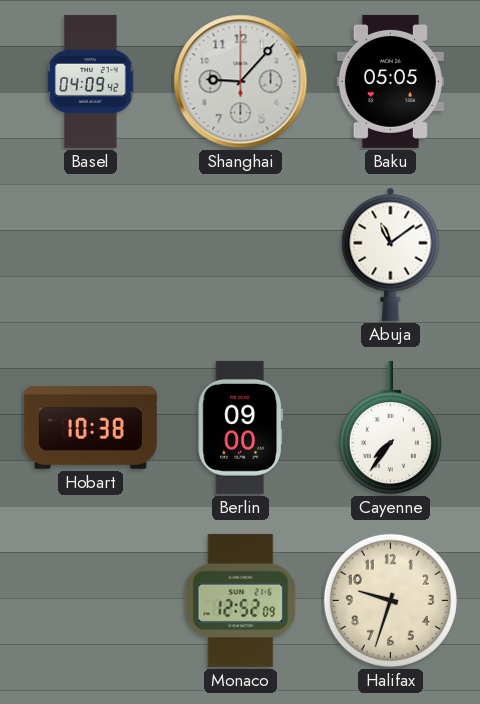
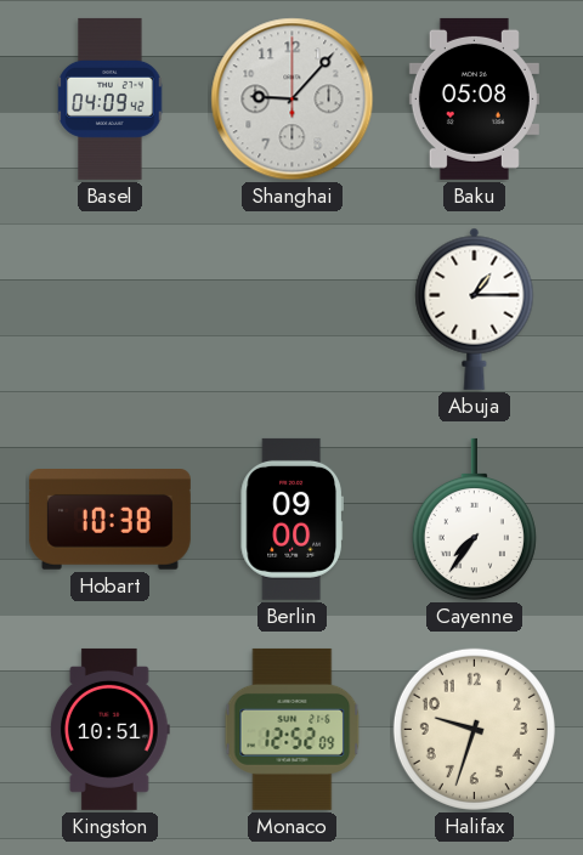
Baku: 05:05 -> 05:08
Abuja: 11:09 -> 1:15
Kingston: none -> 10:51
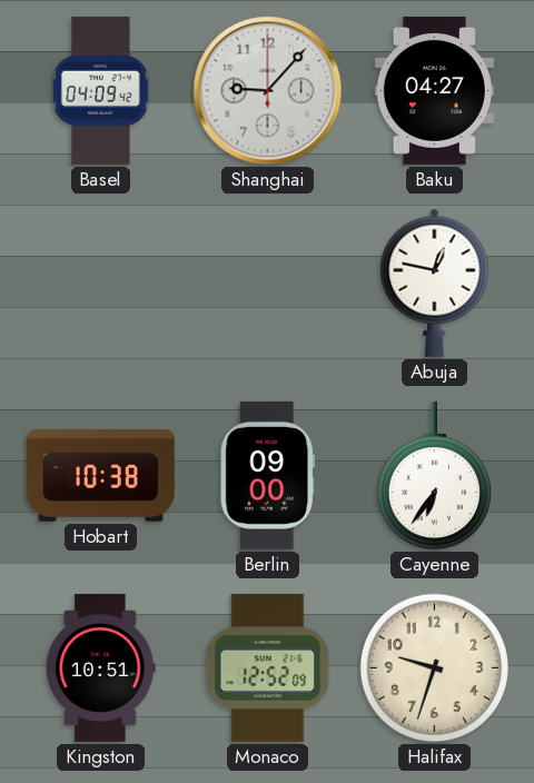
Baku: 05:08 -> 04:27
Abuja: 1:15 -> 12:47
Cayenne: 7:36 -> 6:36
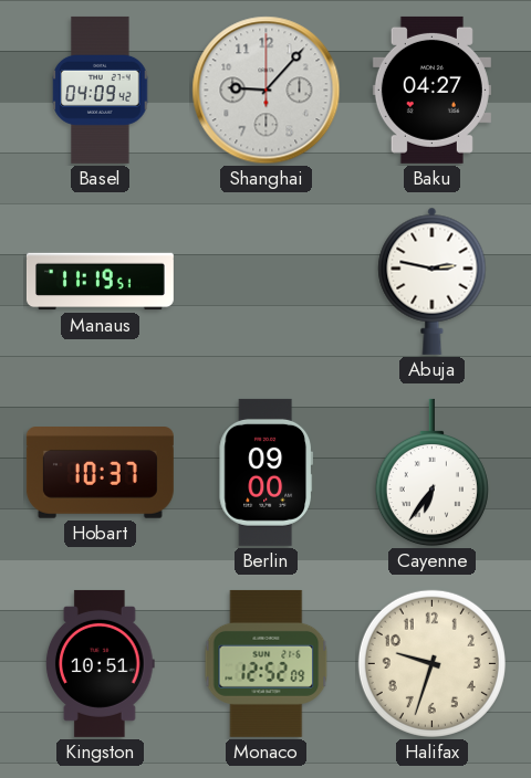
Manaus: none -> 11:19
Abuja: 12:47 -> 2:47
Hobart: 10:38 -> 10:37
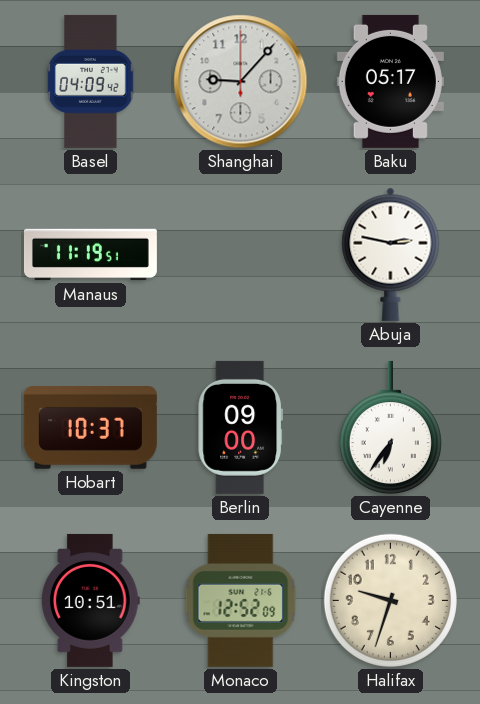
Baku: 04:27 -> 05:17
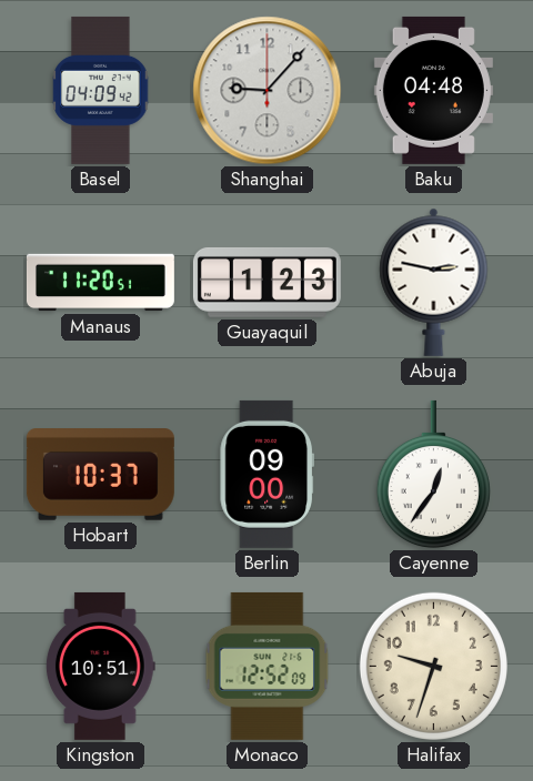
Baku: 05:17 -> 04:48
Manaus: 11:19 -> 11:20
Guayaquil: none -> 1:23
Cayenne: 6:36 -> 12:36
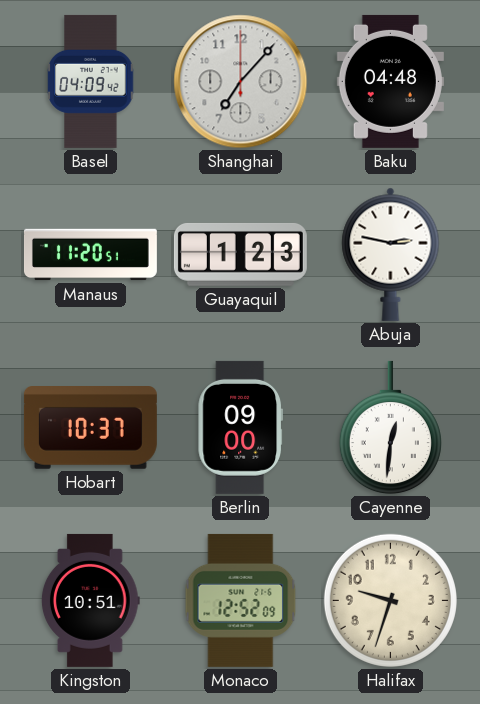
Shanghai: 9:07 -> 7:07
Cayenne: 12:36 -> 12:31
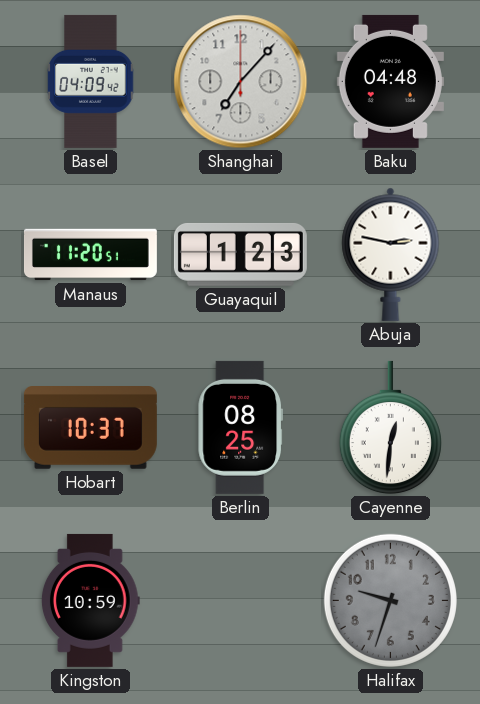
Berlin: 09:00 -> 08:25
Kingston: 10:51 -> 10:59
Monaco: 12:52 -> none
Halifax dial: cream -> grey
